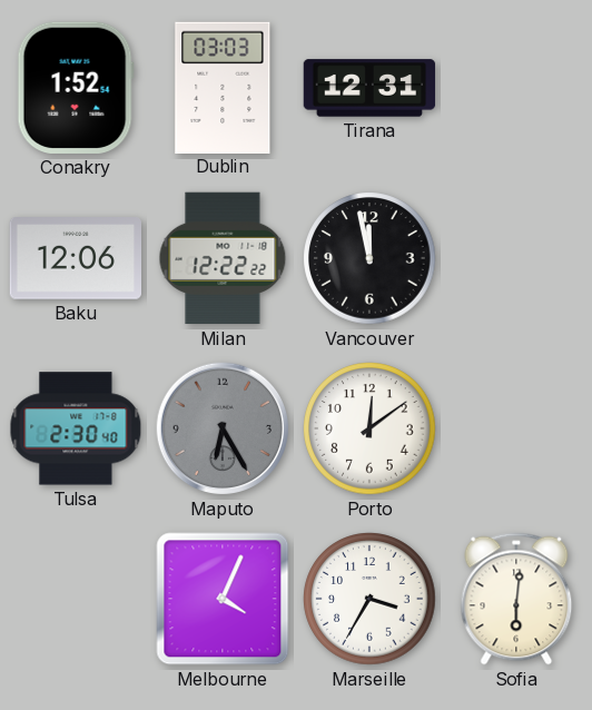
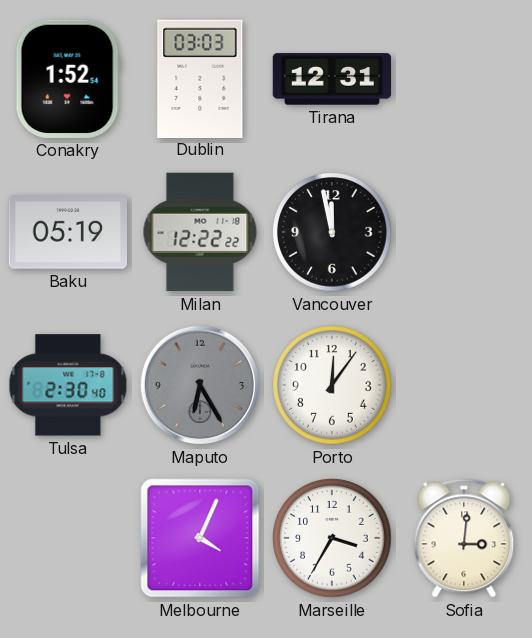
Baku: 12:06 -> 05:19
Porto: 12:09 -> 12:06
Sofia: 6:01 -> 3:01
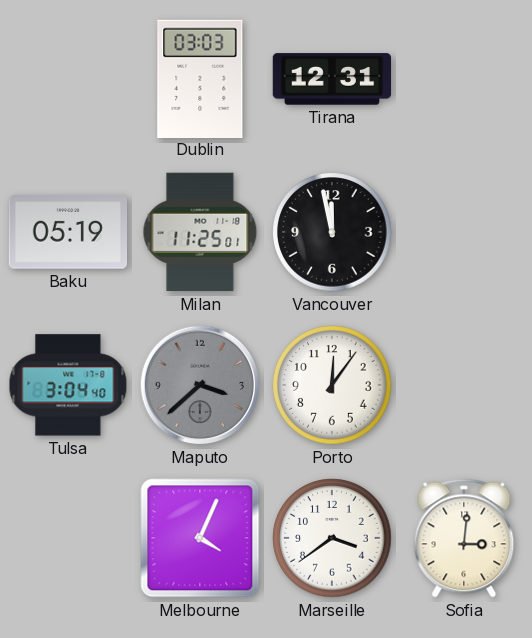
Conakry: 1:52 -> none
Milan: 12:22 -> 11:25
Tulsa: 2:30 -> 3:04
Maputo: 6:25 -> 3:38
Marseille: 3:35 -> 3:39
